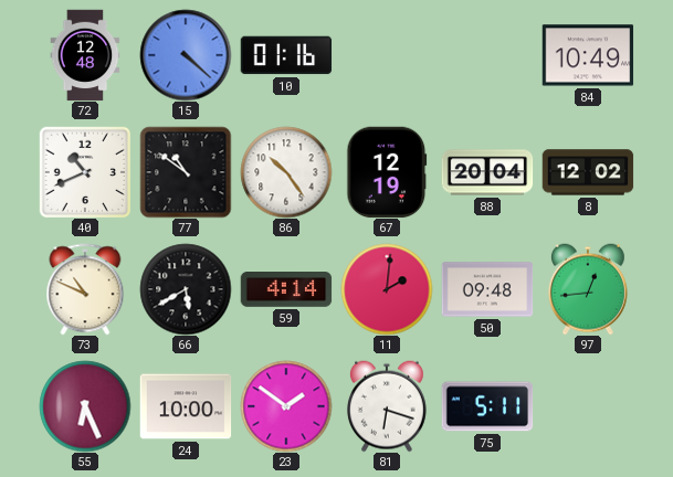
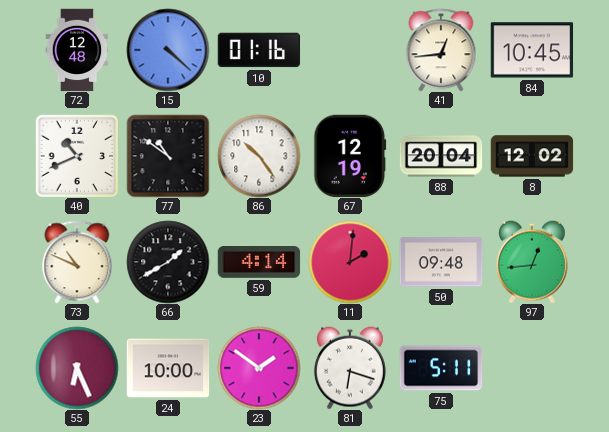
41: none -> 12:44
84: 10:49 -> 10:45
66: 5:40 -> 1:40
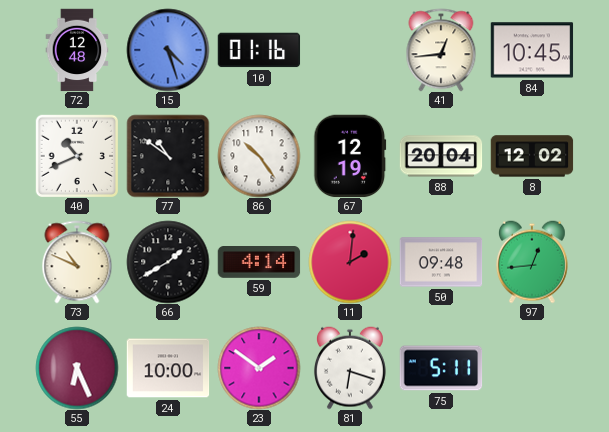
15: 4:22 -> 4:27
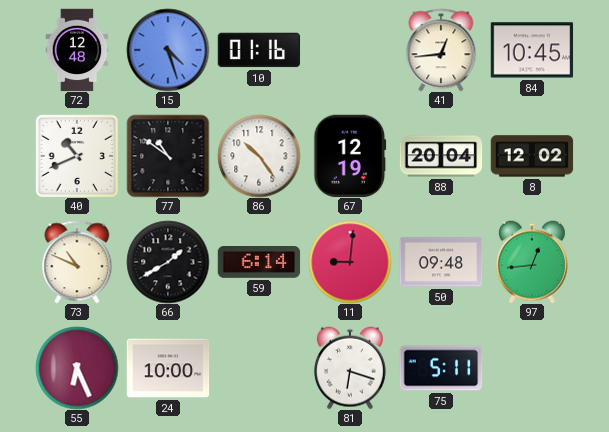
59: 4:14 -> 6:14
11: 2:01 -> 9:01
23: 1:51 -> none
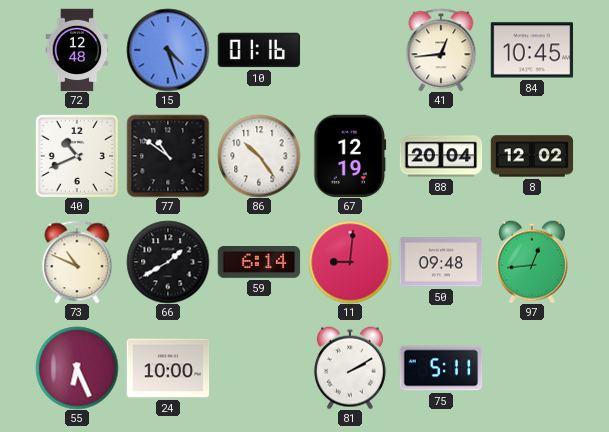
81: 6:18 -> 2:10
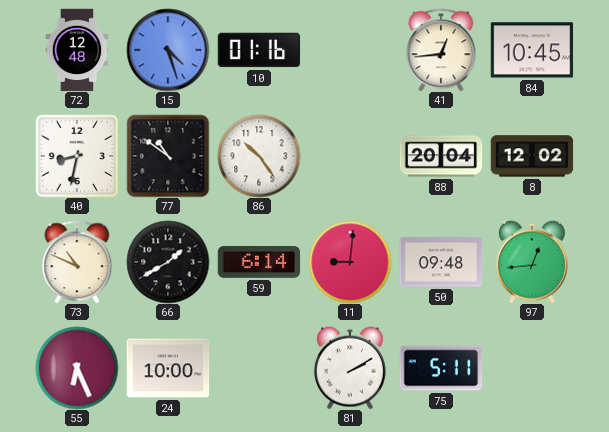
40: 10:41 -> 8:32
67: 12:19 -> none
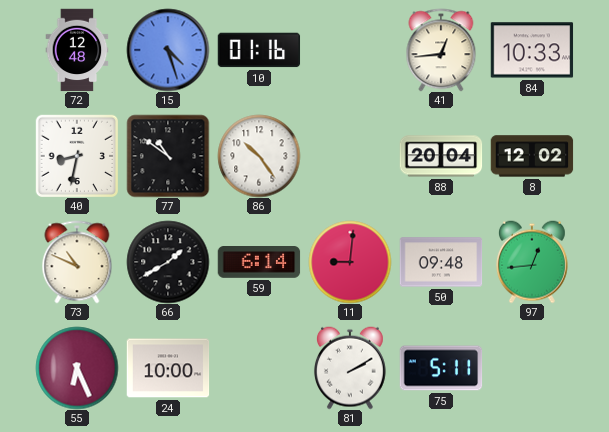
84: 10:45 -> 10:33
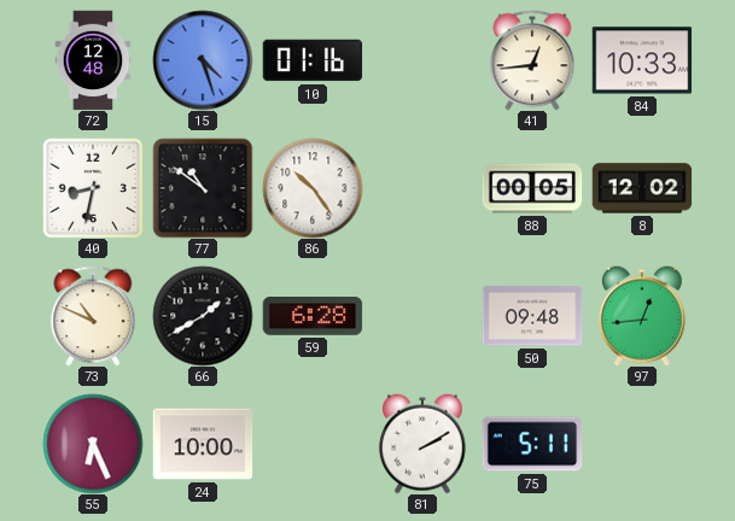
88: 20:04 -> 00:05
59: 6:14 -> 6:28
11: 9:01 -> none
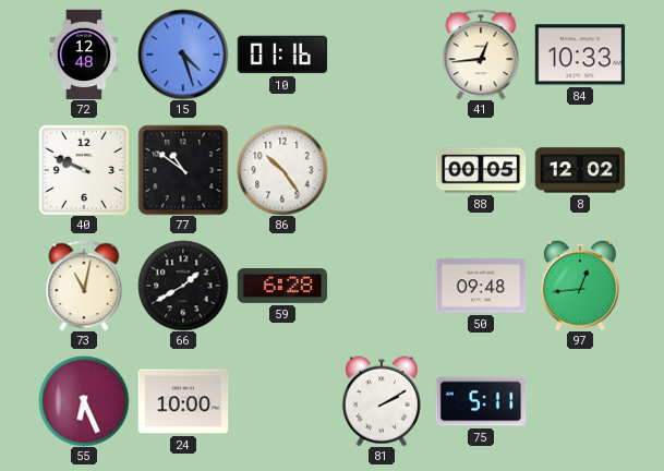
40: 8:32 -> 9:49
73: 10:49 -> 11:02
